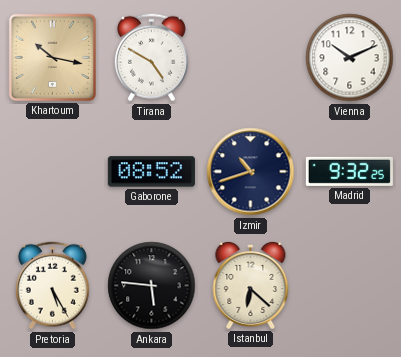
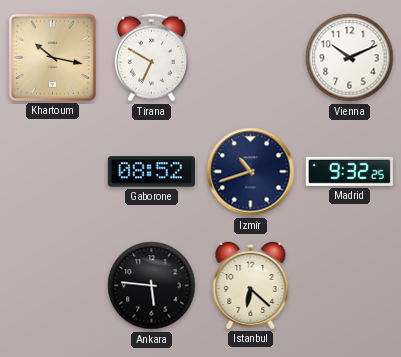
Tirana: 4:50 -> 6:50
Pretoria: 5:25 -> none
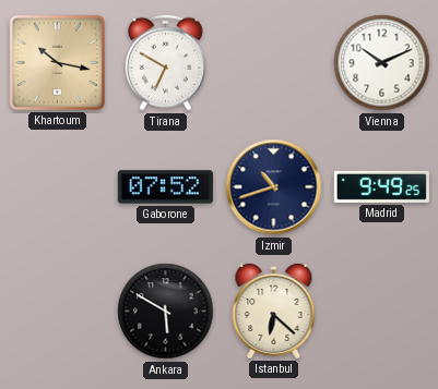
Gaborone: 08:52 -> 07:52
Madrid: 9:32 -> 9:49
Ankara: 5:46 -> 5:50
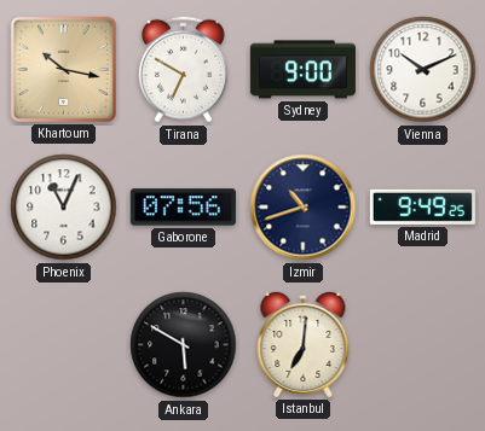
Sydney: none -> 9:00
Phoenix: none -> 11:04
Gaborone: 07:52 -> 07:56
Istanbul: 6:22 -> 7:01
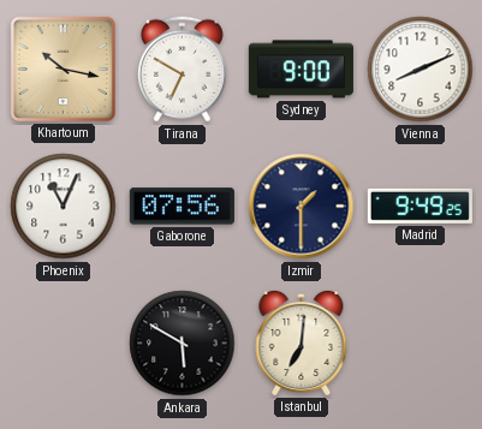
Vienna: 10:11 -> 8:11
Izmir: 10:42 -> 1:30
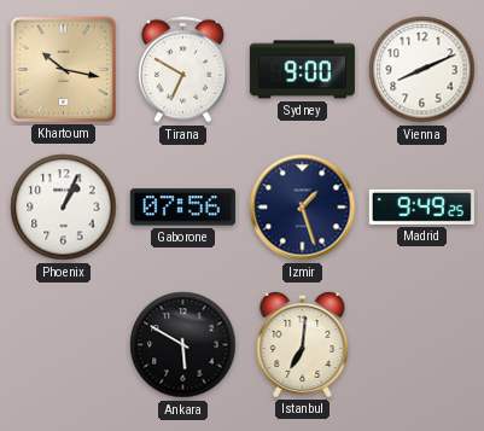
Phoenix: 11:04 -> 1:04
Izmir: 1:30 -> 1:27
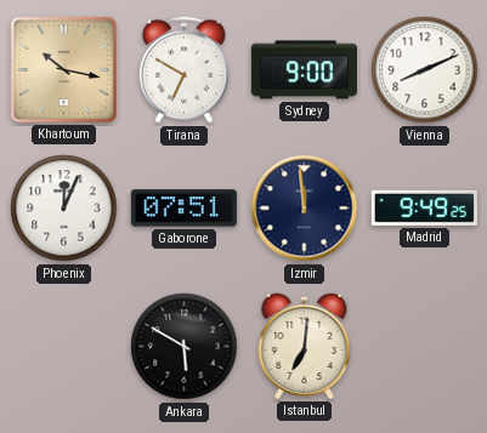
Phoenix: 1:04 -> 12:04
Gaborone: 07:56 -> 07:51
Izmir: 1:27 -> 11:59
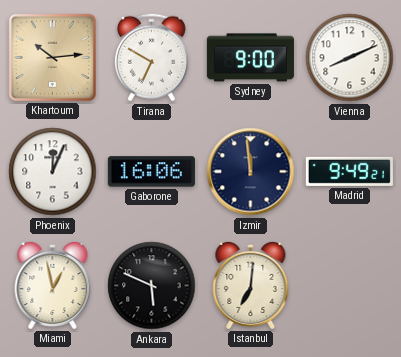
Khartoum: 10:17 -> 10:14
Gaborone: 07:51 -> 16:06
Madrid: 9:49:25 -> 9:49:21
Miami: none -> 12:58
Ankara: 5:50 -> 5:49
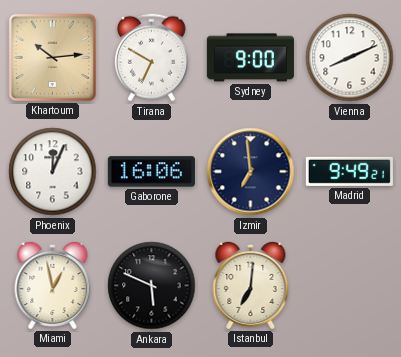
Izmir: 11:59 -> 6:59
